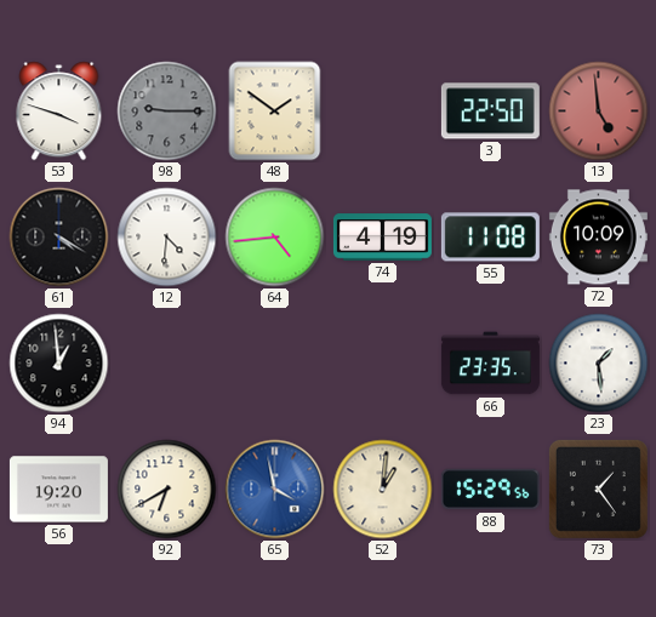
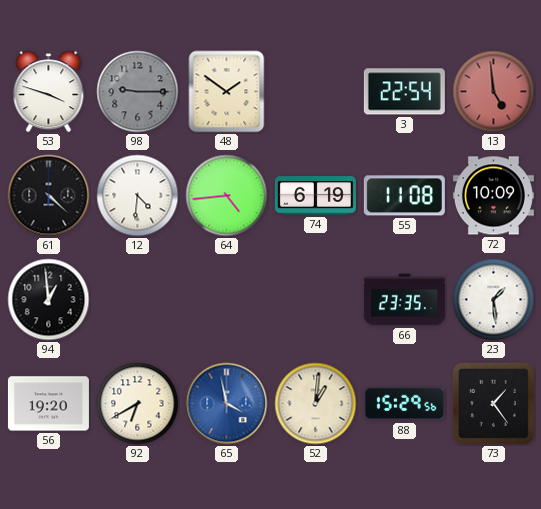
3: 22:50 -> 22:54
61: 4:20 -> 4:22
74: 4:19 -> 6:19
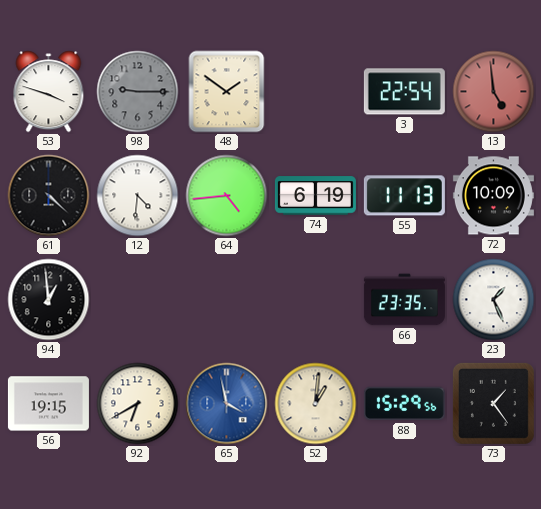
55: 11:08 -> 11:13
23: 1:29 -> 1:26
56: 19:20 -> 19:15
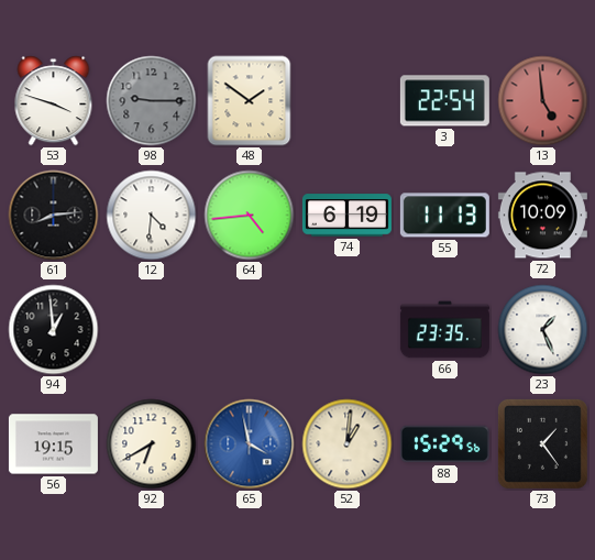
61: 4:22 -> 8:14
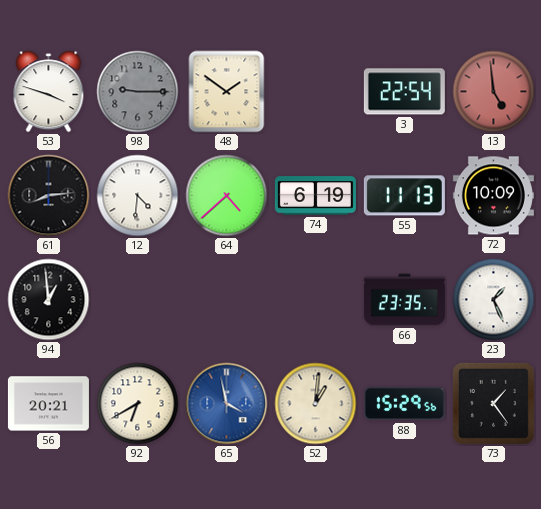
64: 4:44 -> 4:38
56: 19:15 -> 20:21
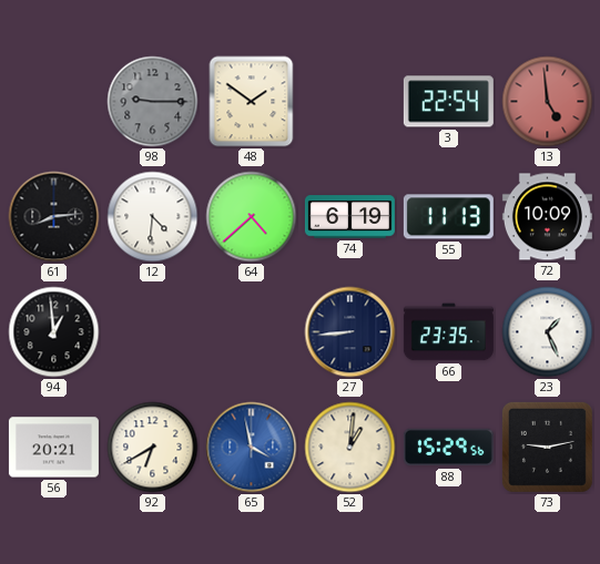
53: 3:48 -> none
27: none -> 8:44
73: 1:24 -> 9:13
